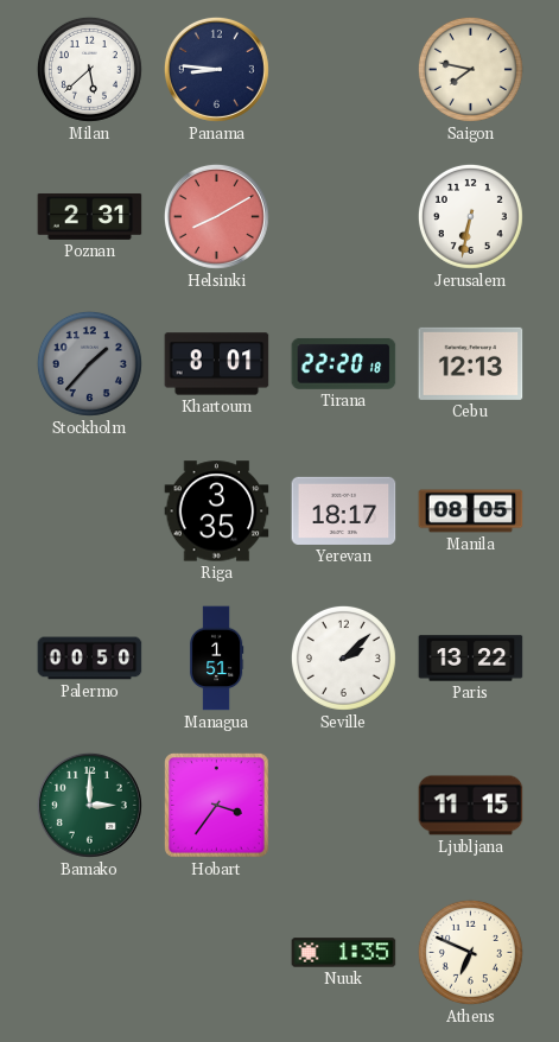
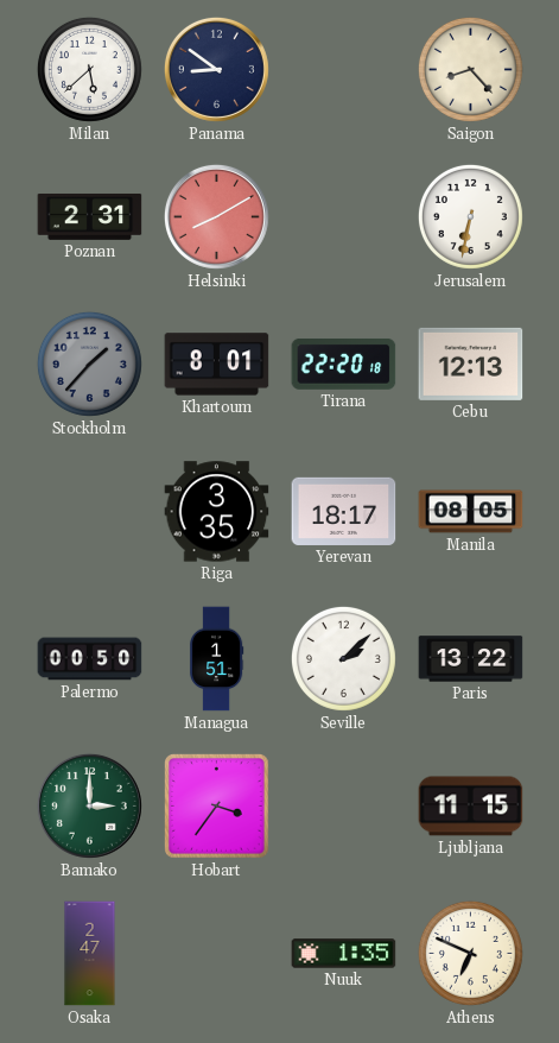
Panama: 8:46 -> 8:51
Saigon: 7:47 -> 8:23
Osaka: none -> 2:47
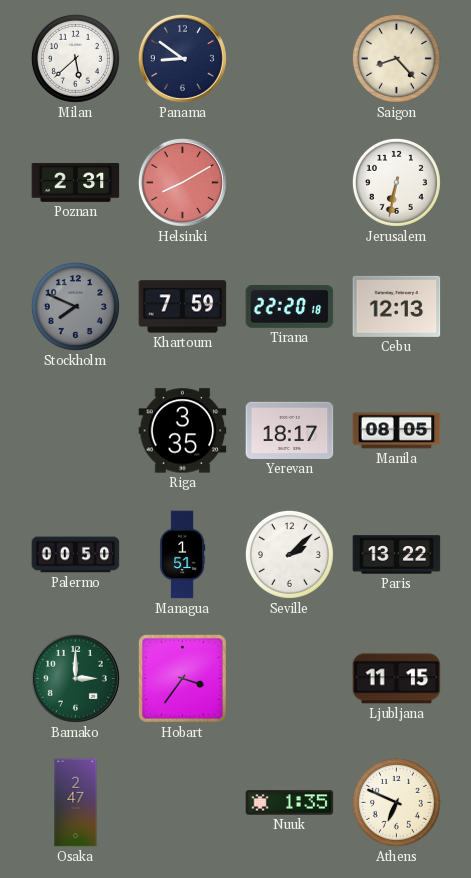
Stockholm: 1:37 -> 7:49
Khartoum: 8:01 -> 7:59
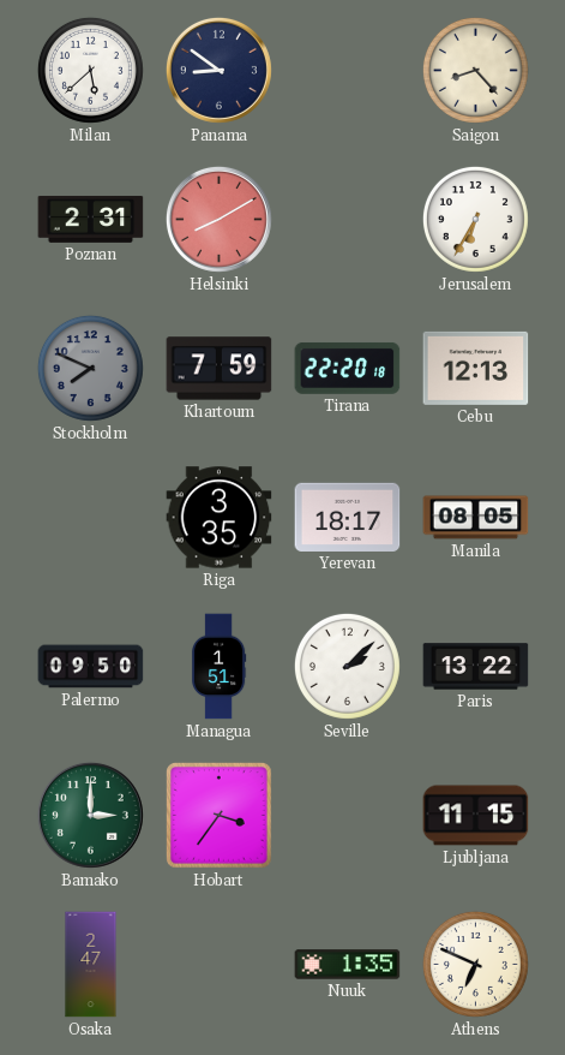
Jerusalem: 6:32 -> 6:35
Palermo: 00:50 -> 09:50
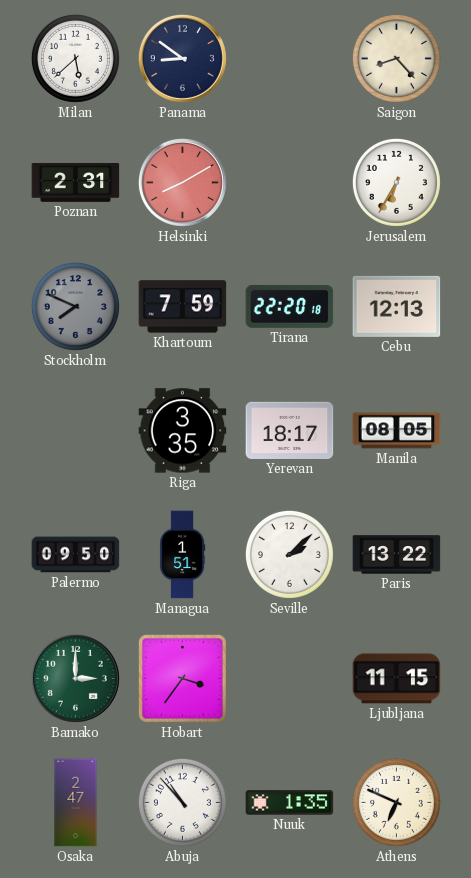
Abuja: none -> 10:53
